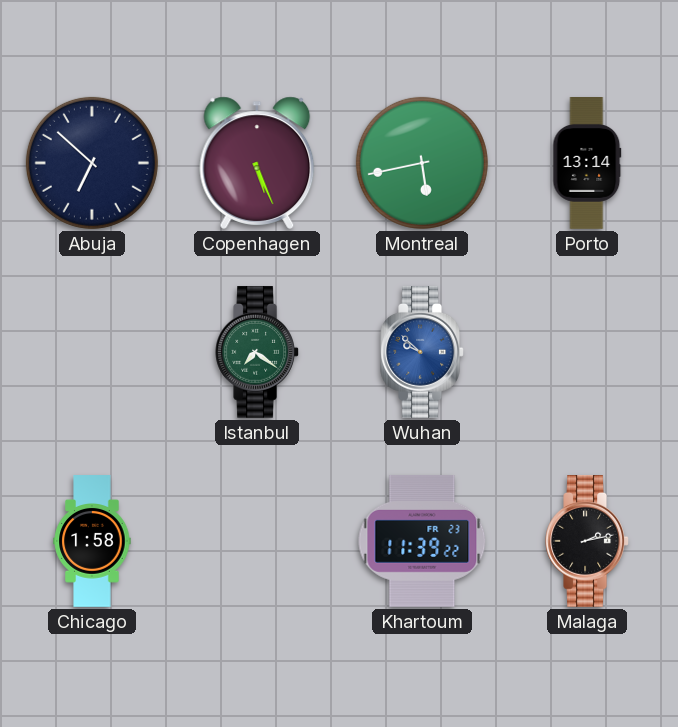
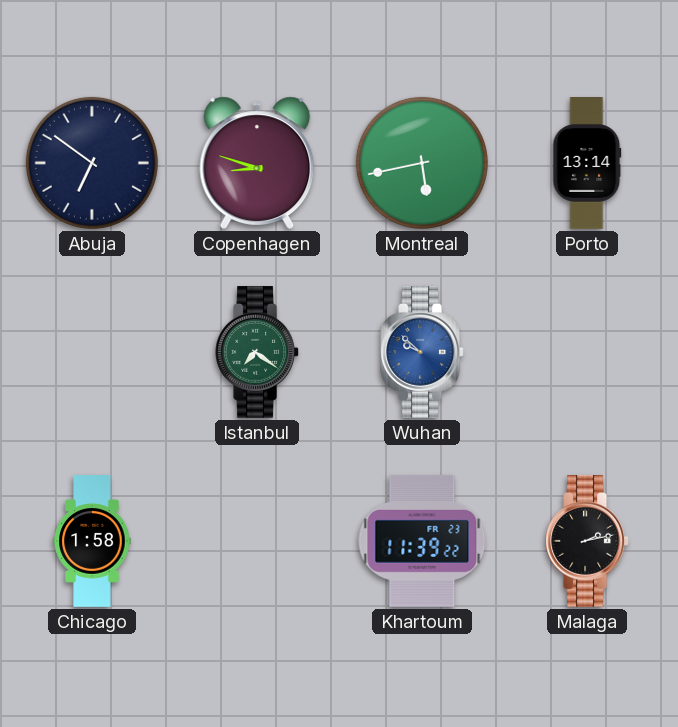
Abuja: 6:52 -> 6:51
Copenhagen: 5:26 -> 8:48
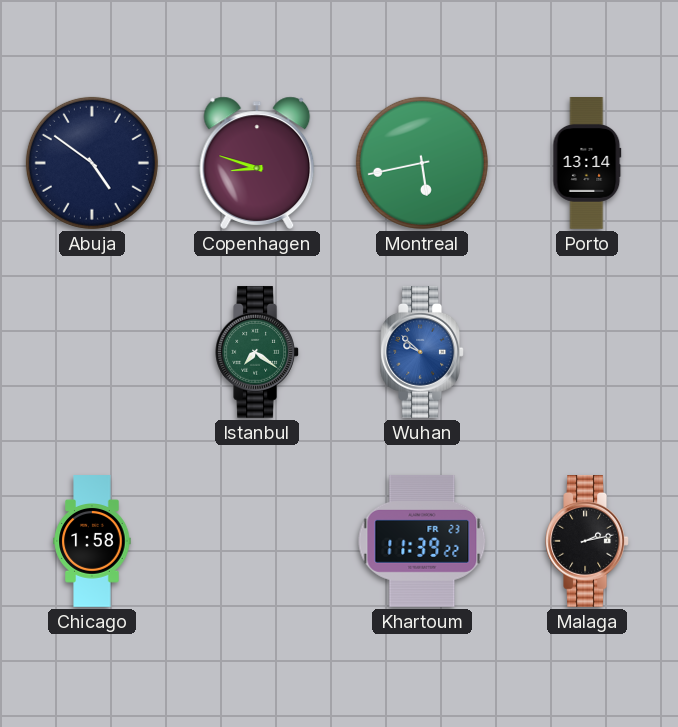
Abuja: 6:51 -> 4:51
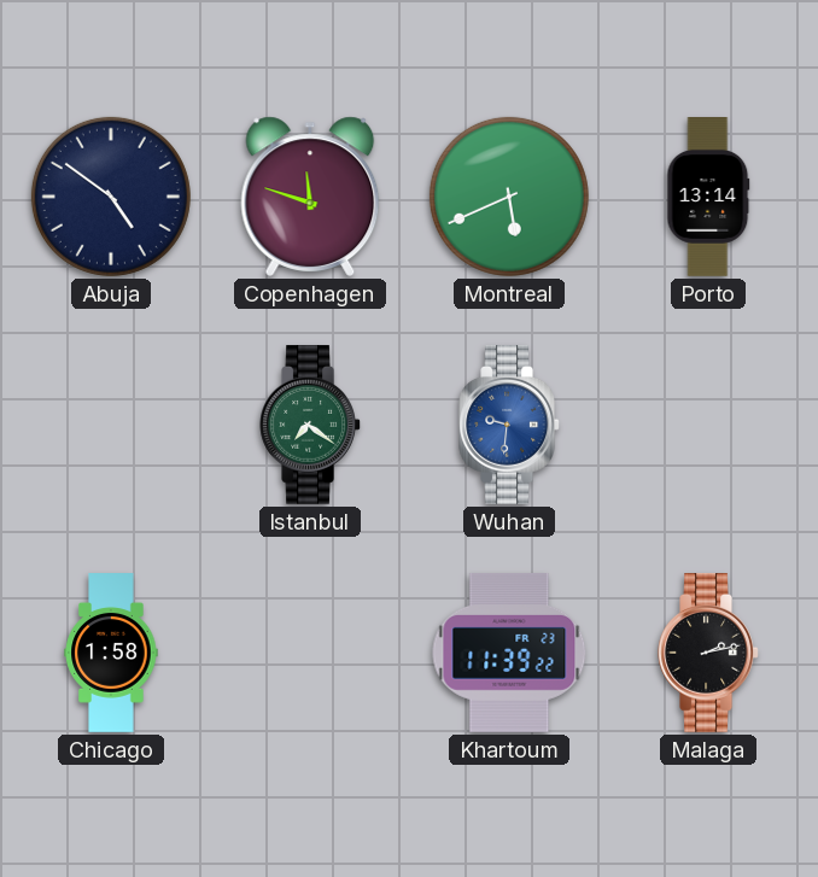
Copenhagen: 8:48 -> 11:48
Montreal: 5:43 -> 5:41
Wuhan: 9:52 -> 9:31
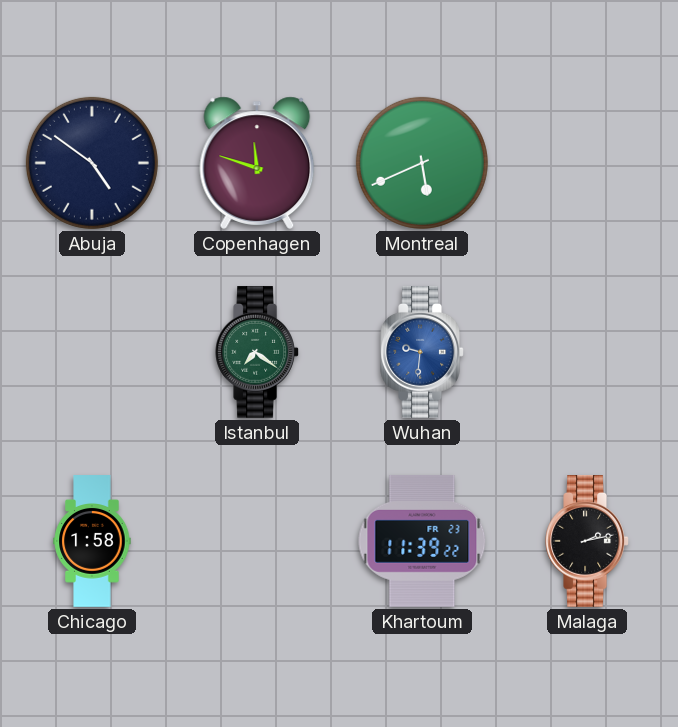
Porto: 13:14 -> none
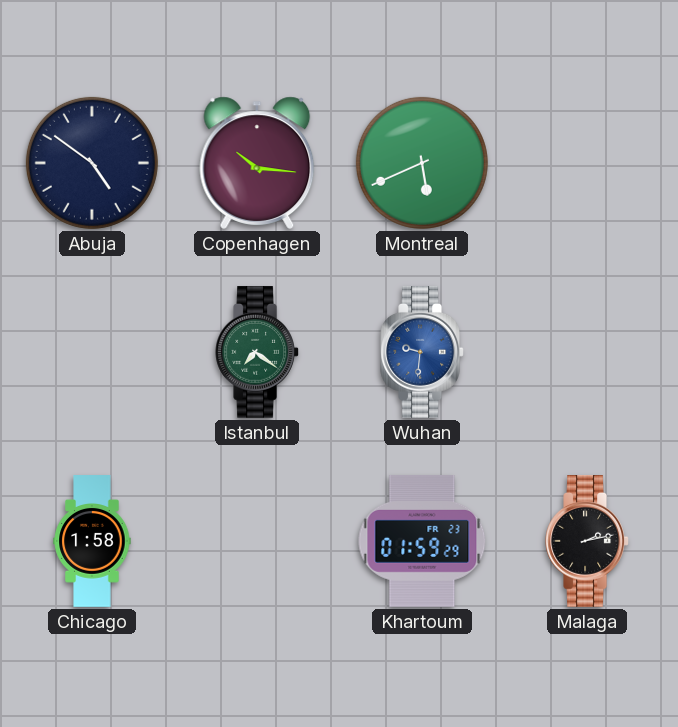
Copenhagen: 11:48 -> 10:16
Khartoum: 11:39 -> 01:59
